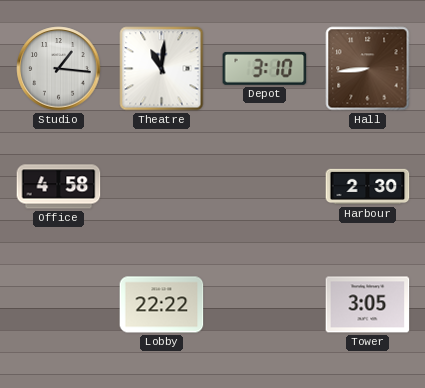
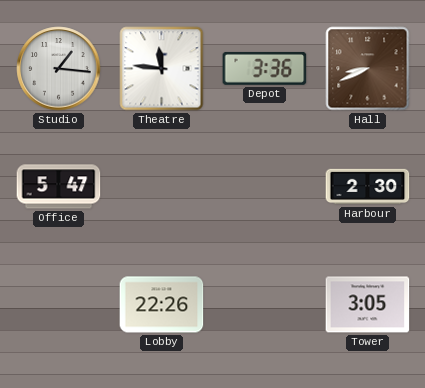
Theatre: 11:01 -> 11:46
Depot: 3:10 -> 3:36
Hall: 8:44 -> 8:41
Office: 4:58 -> 5:47
Lobby: 22:22 -> 22:26
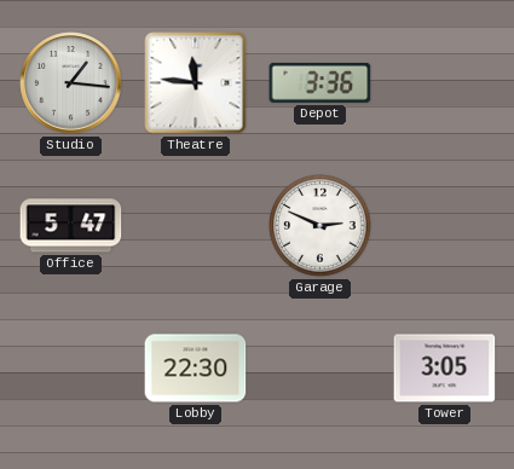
Hall: 8:41 -> none
Garage: none -> 2:49
Harbour: 2:30 -> none
Lobby: 22:26 -> 22:30
